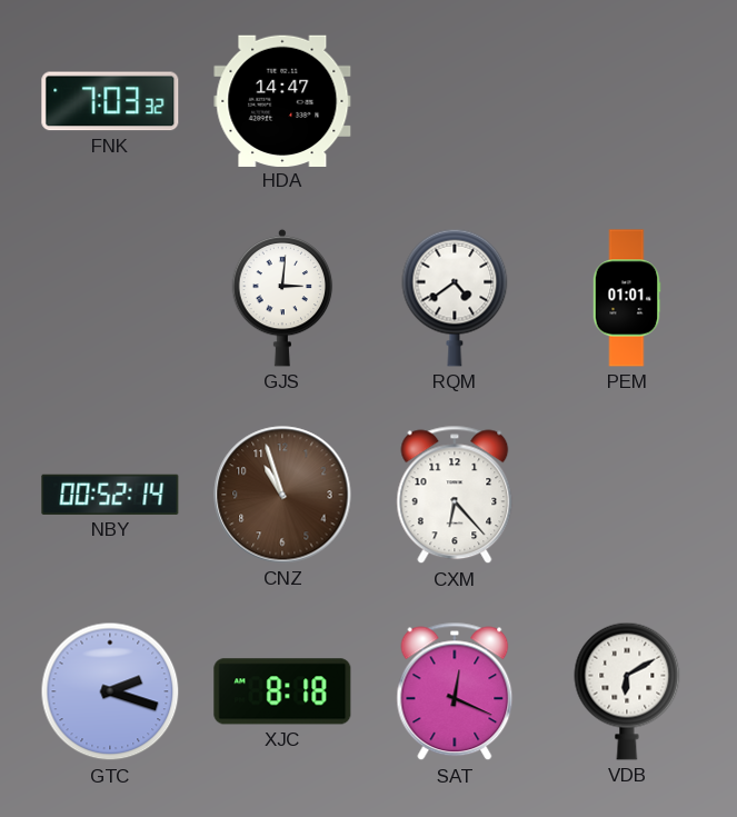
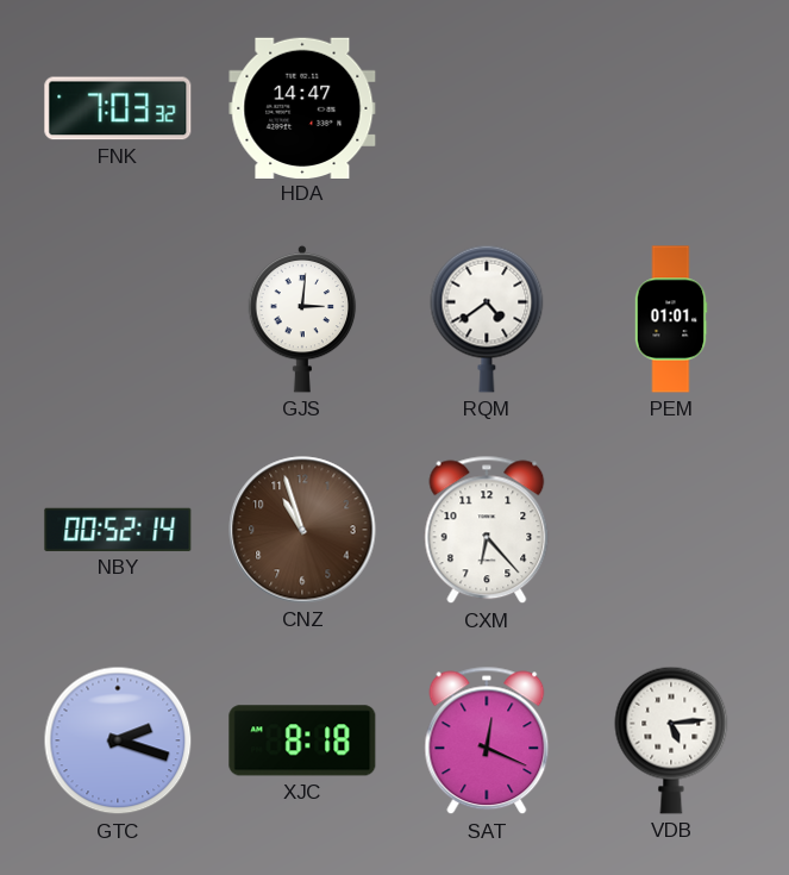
VDB: 6:10 -> 5:14
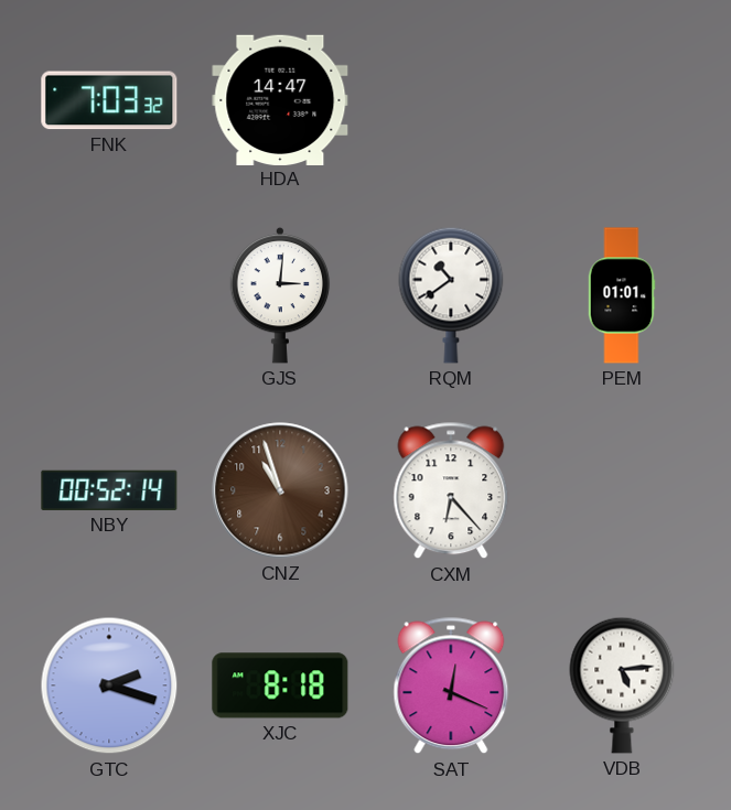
RQM: 4:39 -> 10:39
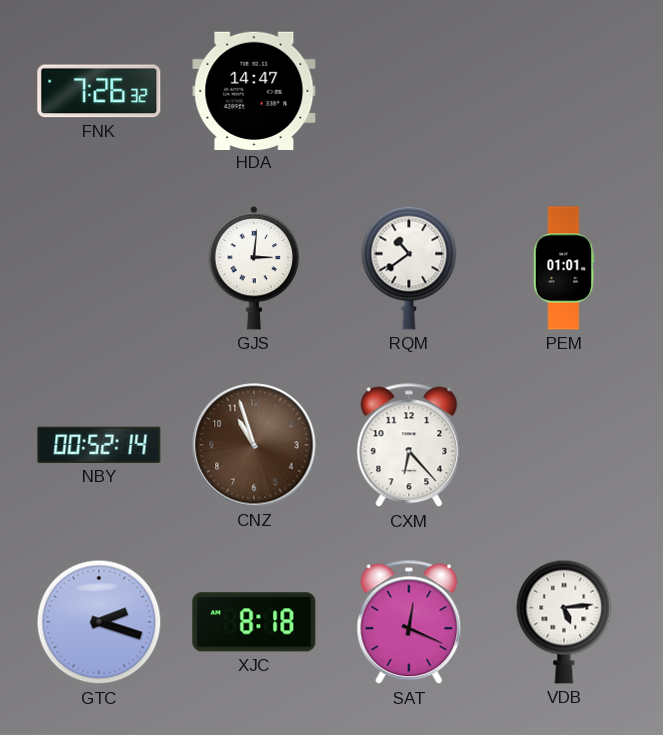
FNK: 7:03 -> 7:26
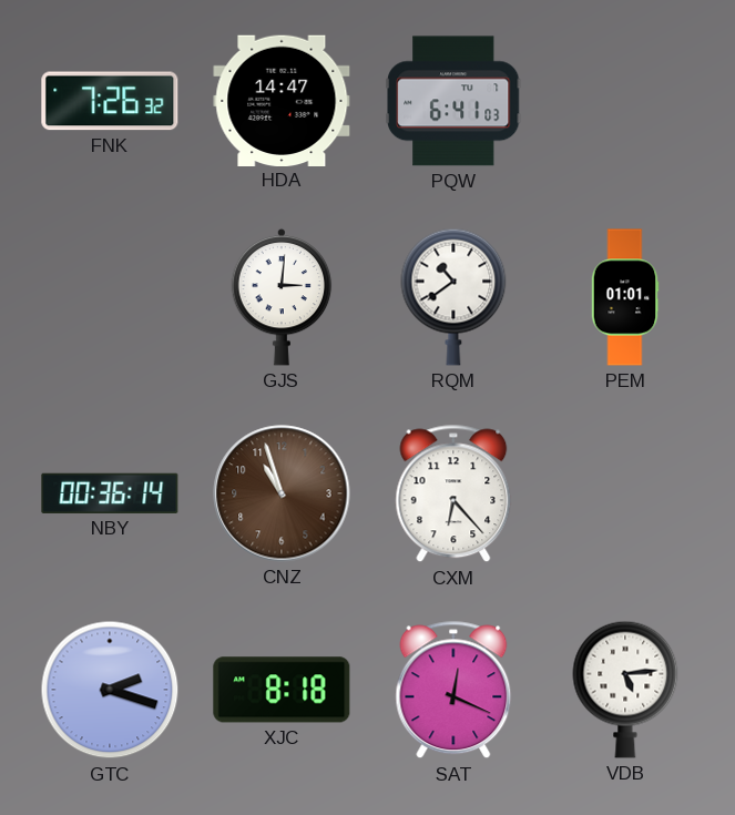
PQW: none -> 6:41
NBY: 00:52 -> 00:36
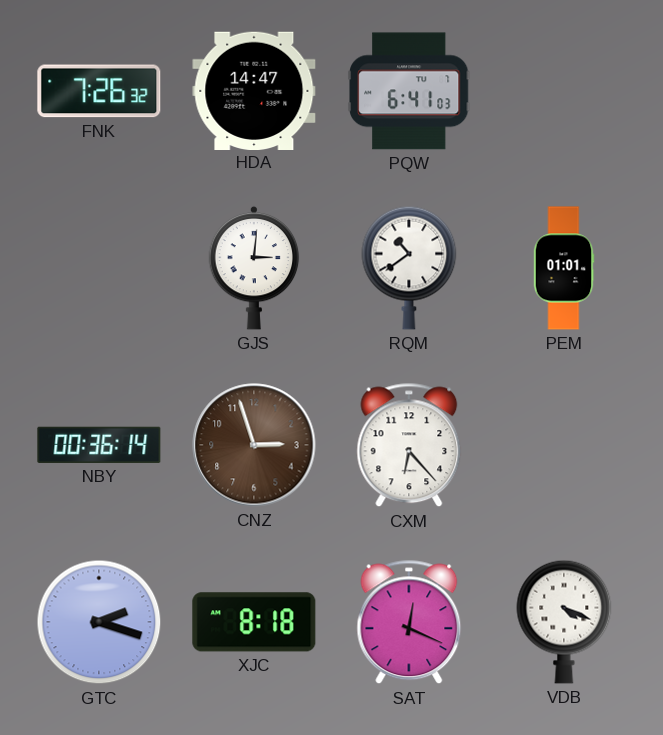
CNZ: 10:57 -> 2:57
VDB: 5:14 -> 4:19
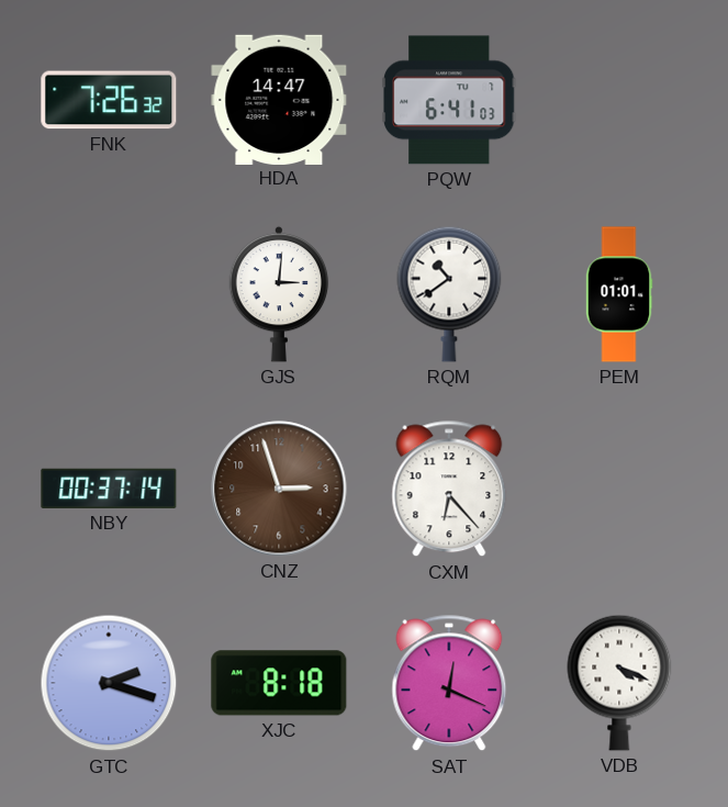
NBY: 00:36 -> 00:37
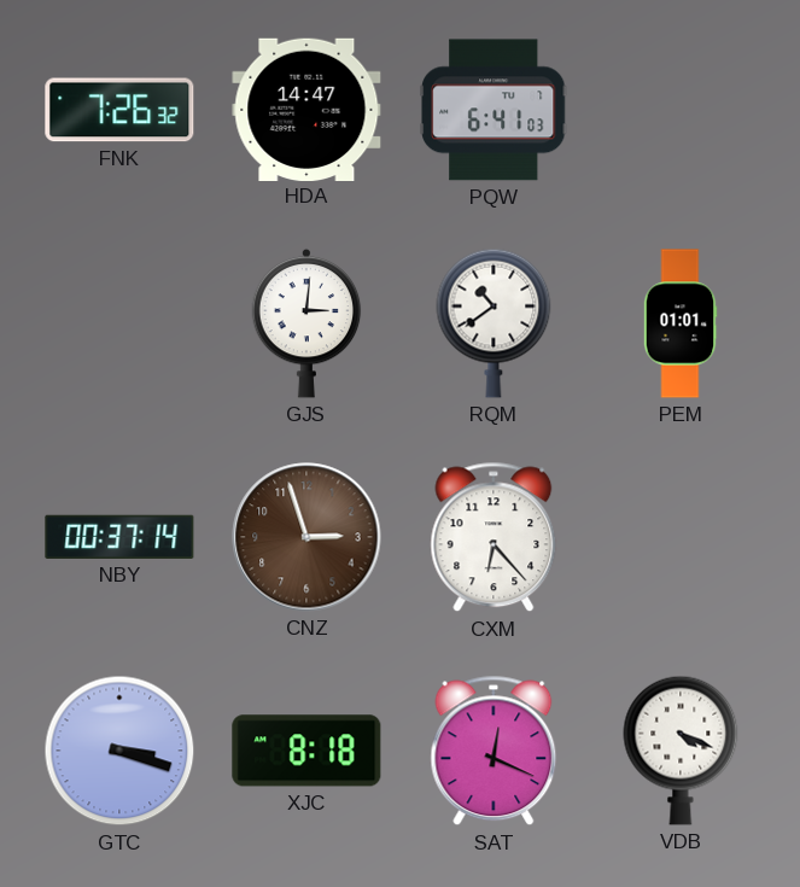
GTC: 2:18 -> 3:18
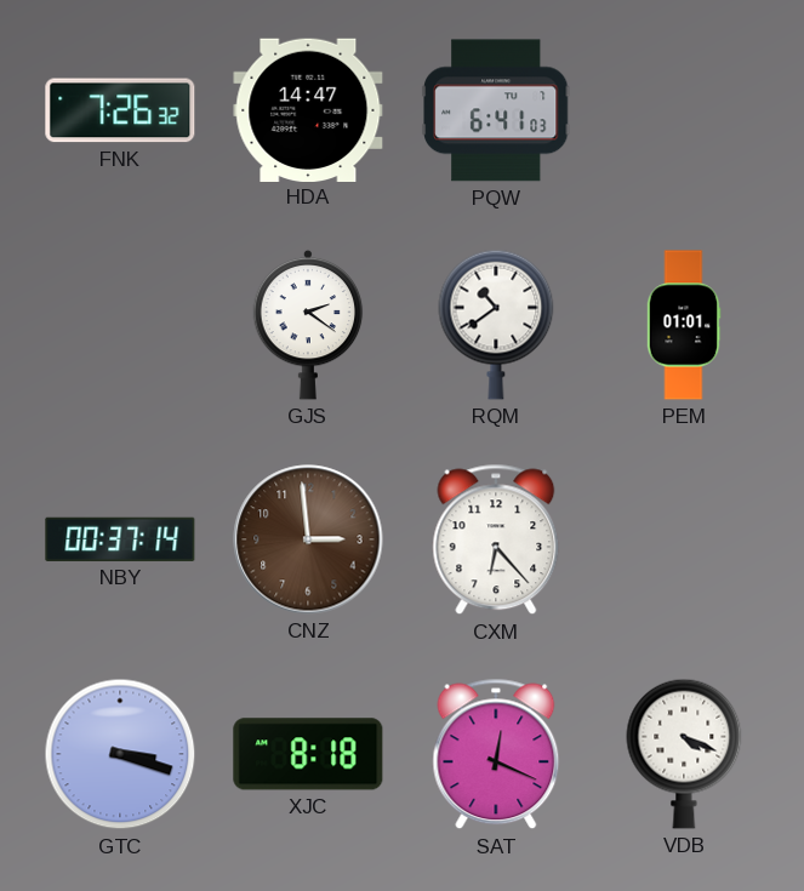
GJS: 3:01 -> 2:21
CNZ: 2:57 -> 2:59
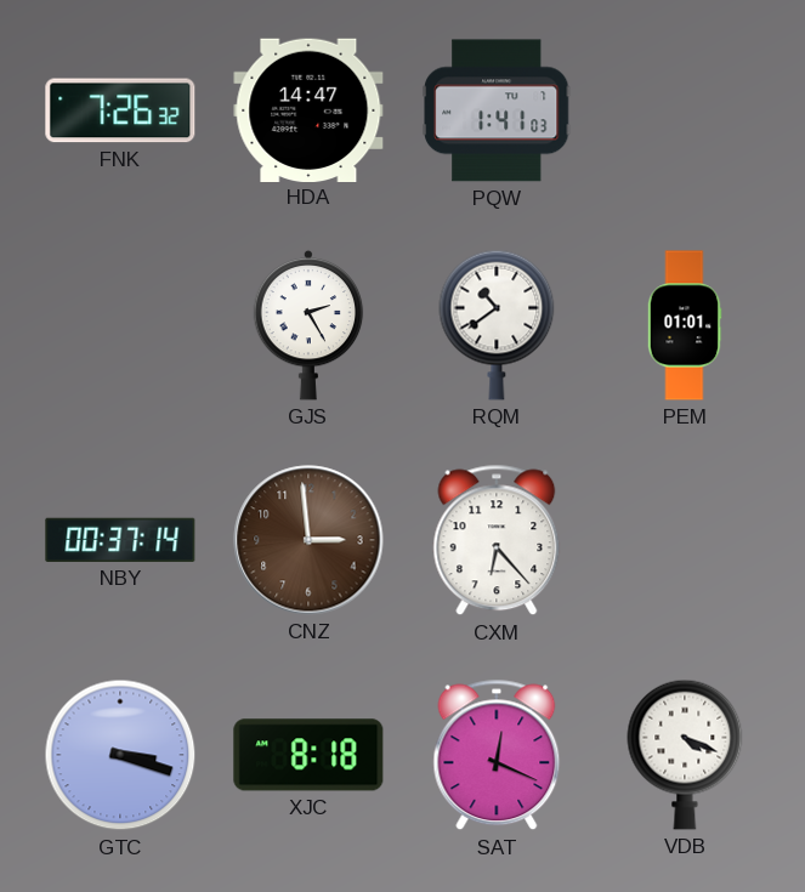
PQW: 6:41 -> 1:41
GJS: 2:21 -> 2:25
